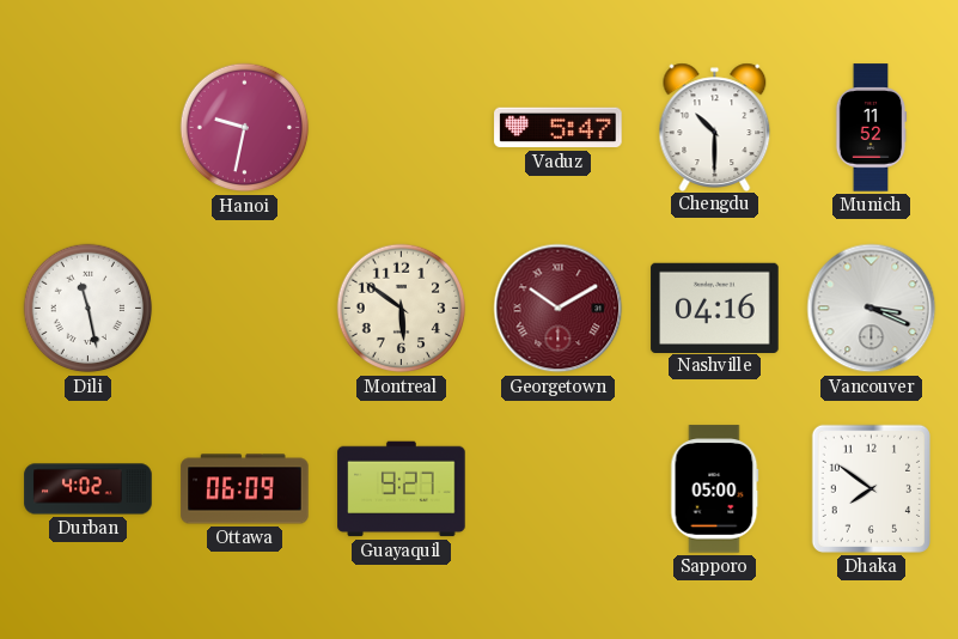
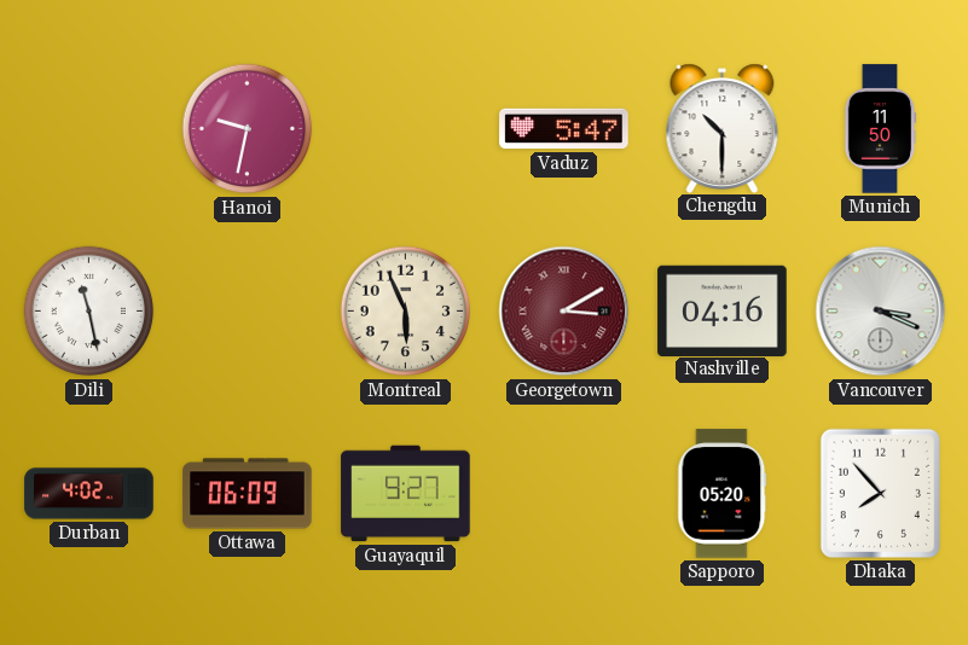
Munich: 11:52 -> 11:50
Montreal: 5:51 -> 5:56
Georgetown: 10:10 -> 3:10
Sapporo: 05:00 -> 05:20
Dhaka: 7:51 -> 7:53
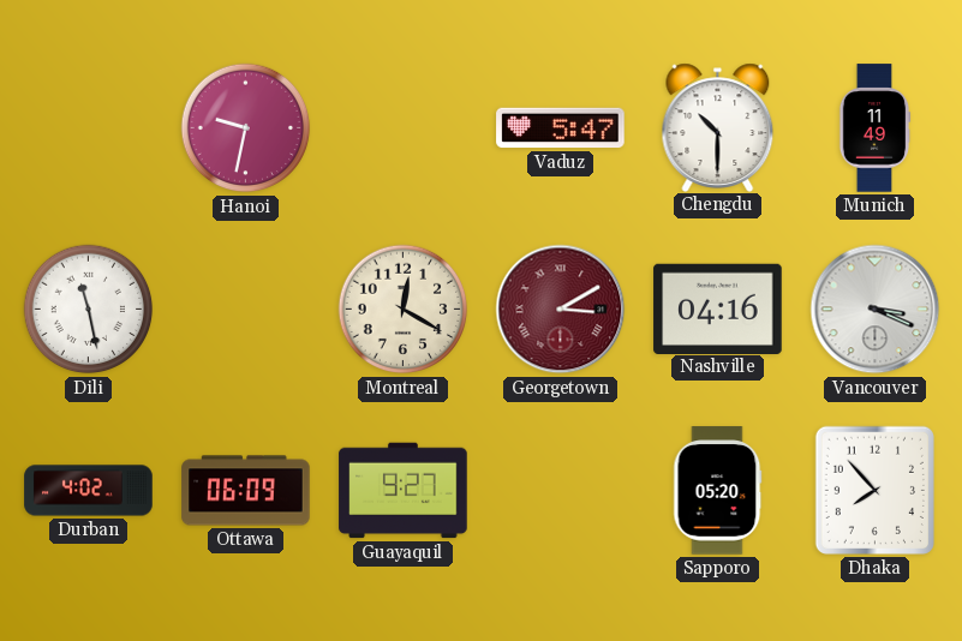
Munich: 11:50 -> 11:49
Montreal: 5:56 -> 12:20
